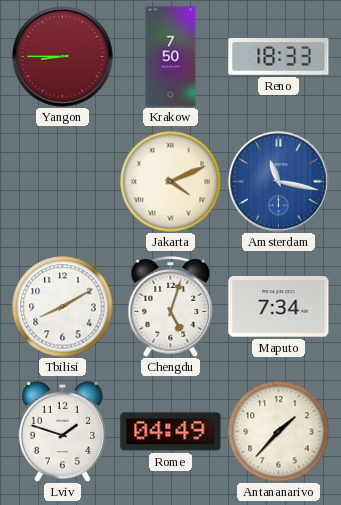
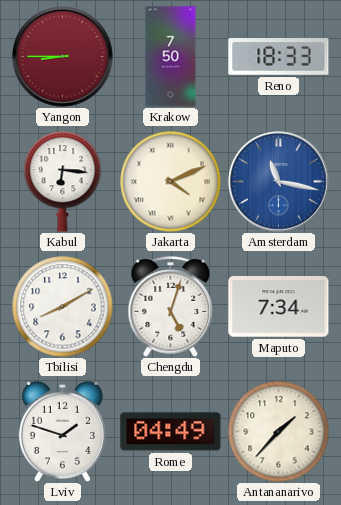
Kabul: none -> 6:16
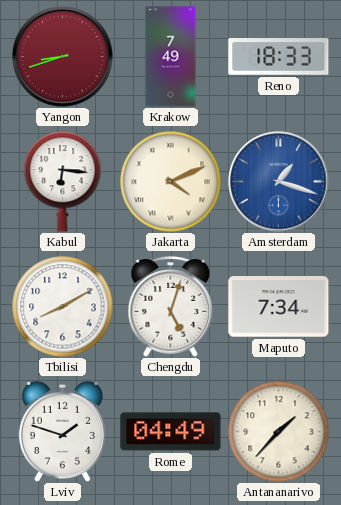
Yangon: 8:45 -> 8:42
Krakow: 7:50 -> 7:49
Amsterdam: 11:17 -> 1:18
